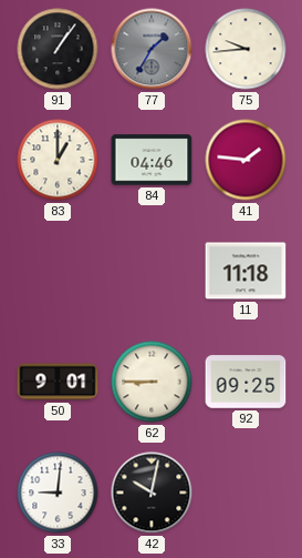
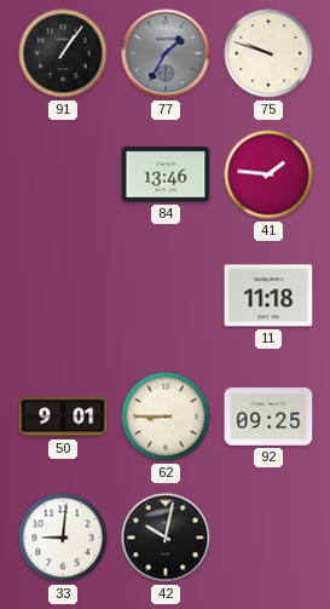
75: 9:44 -> 9:48
83: 1:00 -> none
84: 04:46 -> 13:46
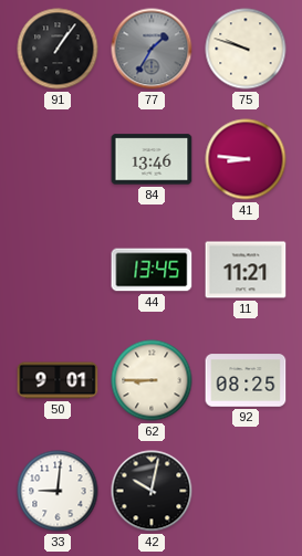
41: 1:46 -> 8:46
44: none -> 13:45
11: 11:18 -> 11:21
92: 09:25 -> 08:25
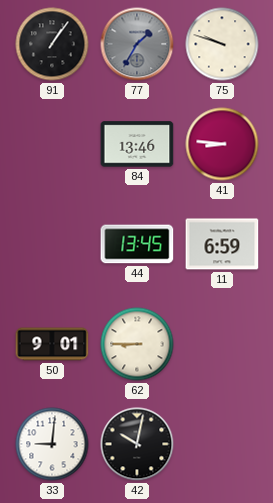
11: 11:21 -> 6:59
92: 08:25 -> none
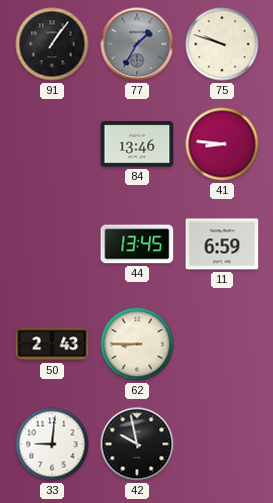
50: 9:01 -> 2:43
42: 10:02 -> 9:58
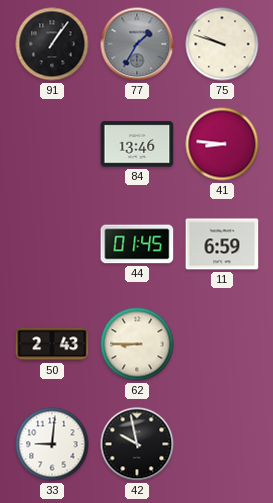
44: 13:45 -> 01:45
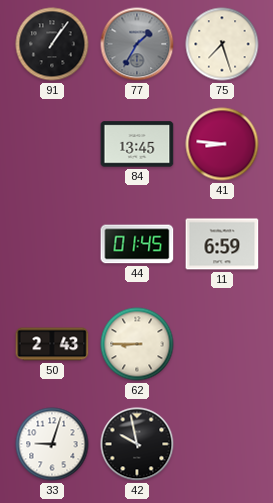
75: 9:48 -> 7:27
84: 13:46 -> 13:45
33: 9:01 -> 9:03
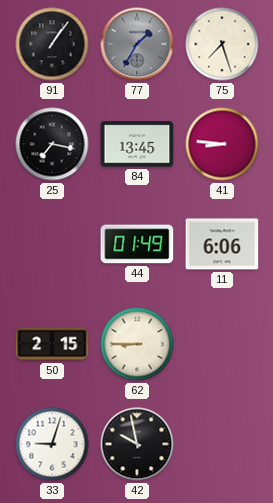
25: none -> 7:17
44: 01:45 -> 01:49
11: 6:59 -> 6:06
50: 2:43 -> 2:15
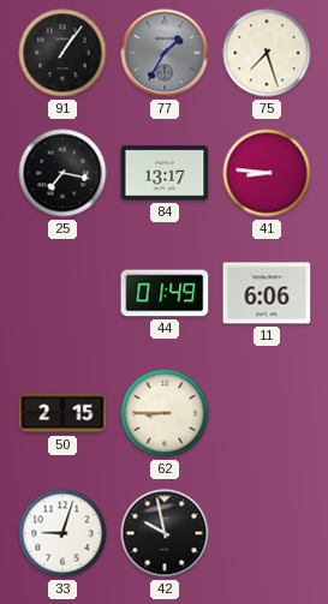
84: 13:45 -> 13:17
